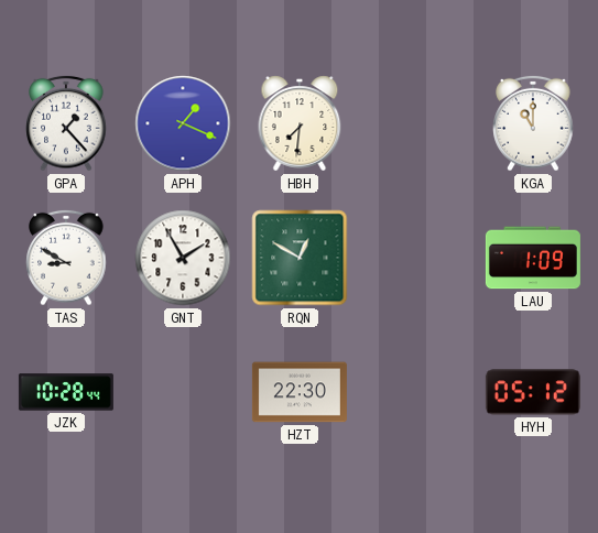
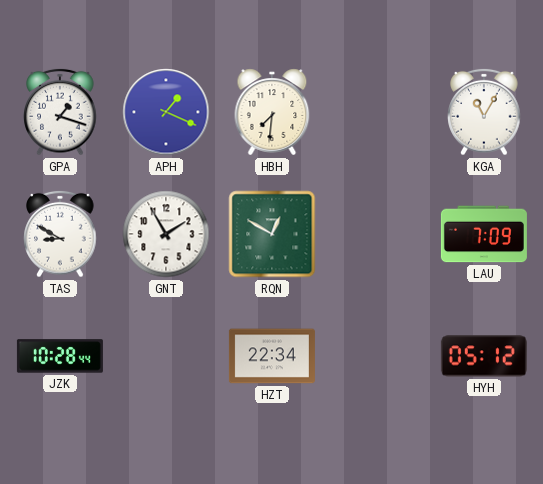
GPA: 1:23 -> 1:18
KGA: 11:00 -> 11:05
LAU: 1:09 -> 7:09
HZT: 22:30 -> 22:34
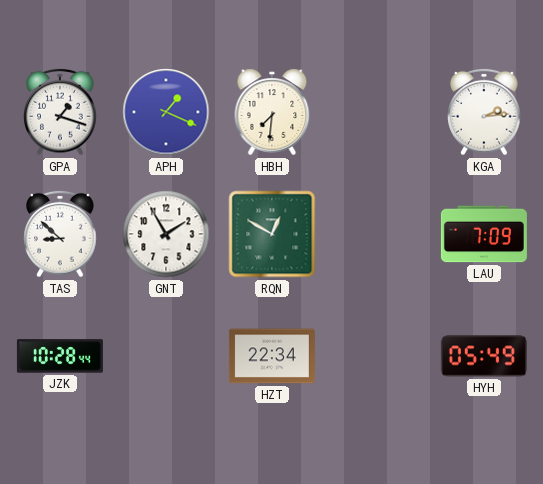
KGA: 11:05 -> 2:14
TAS: 8:50 -> 8:52
HYH: 05:12 -> 05:49
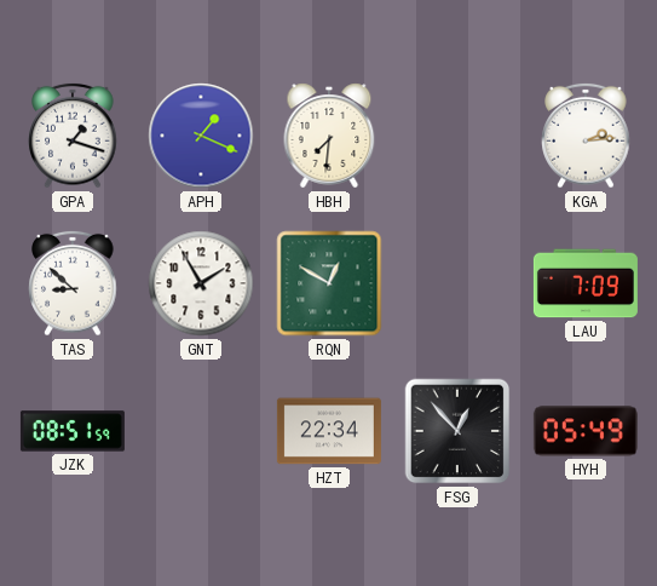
JZK: 10:28 -> 08:51
FSG: none -> 12:53
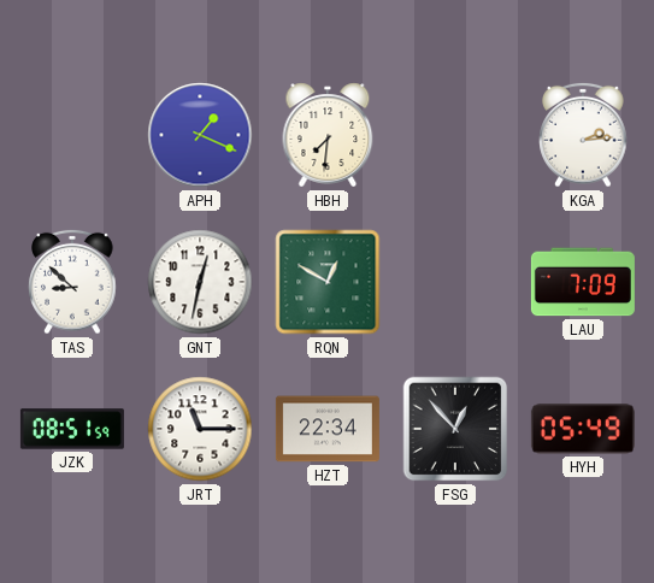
GPA: 1:18 -> none
GNT: 1:55 -> 12:32
JRT: none -> 11:15
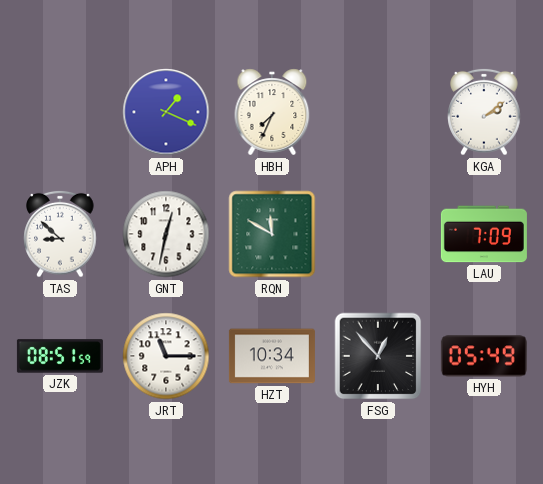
HBH: 7:31 -> 7:34
KGA: 2:14 -> 2:09
RQN: 12:50 -> 11:50
HZT: 22:34 -> 10:34
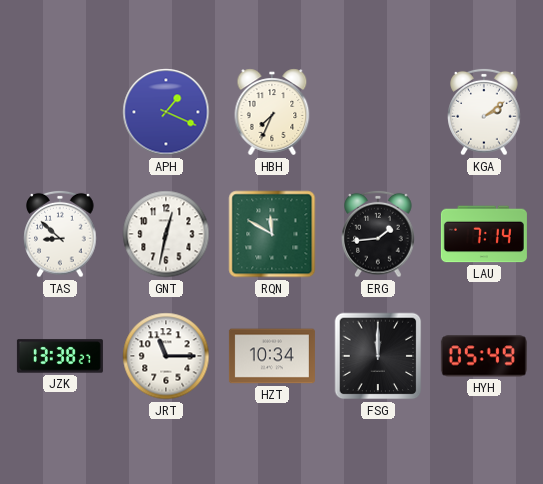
ERG: none -> 1:44
LAU: 7:09 -> 7:14
JZK: 08:51 -> 13:38
FSG: 12:53 -> 12:00
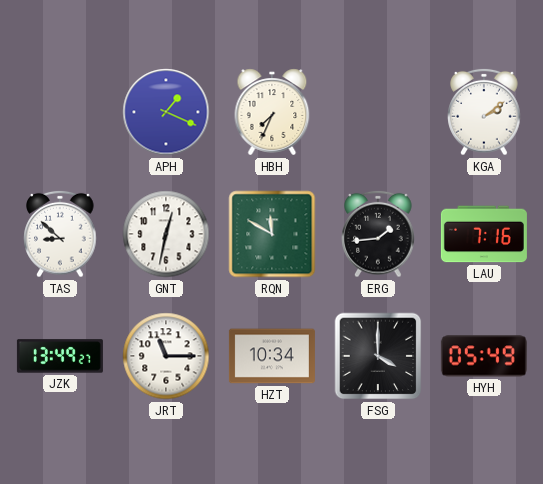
LAU: 7:14 -> 7:16
JZK: 13:38 -> 13:49
FSG: 12:00 -> 4:00
